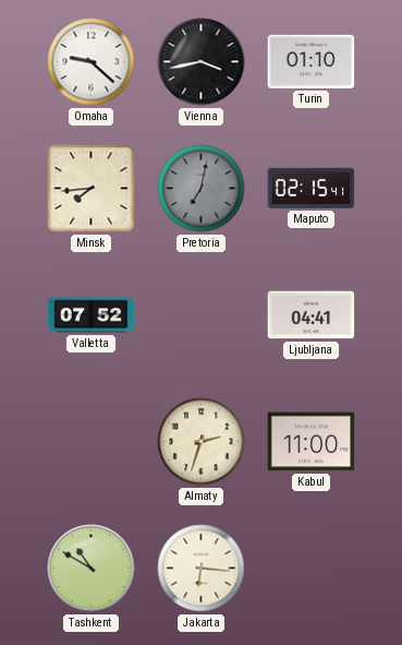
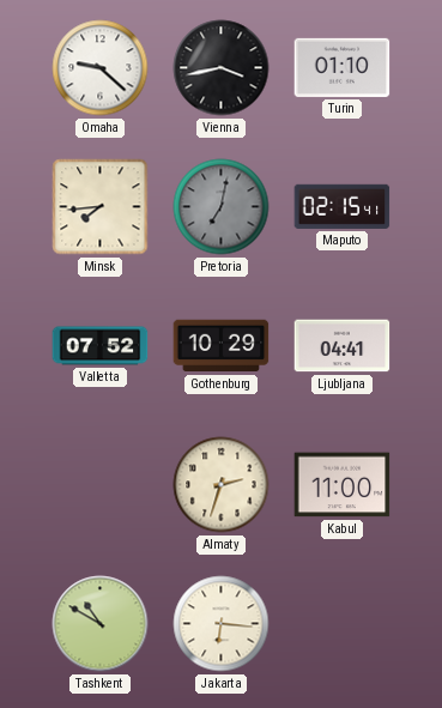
Gothenburg: none -> 10:29
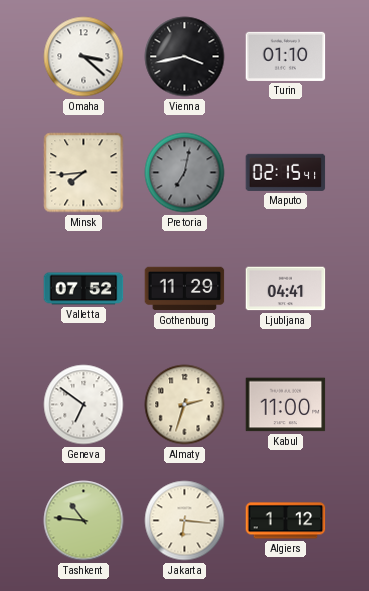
Omaha: 9:22 -> 3:22
Gothenburg: 10:29 -> 11:29
Geneva: none -> 6:51
Tashkent: 10:50 -> 10:46
Algiers: none -> 1:12
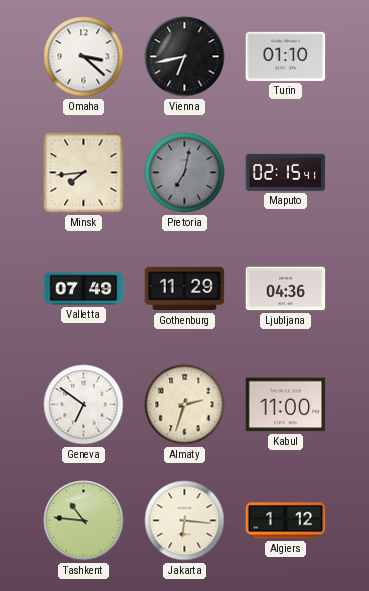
Vienna: 3:43 -> 6:43
Valletta: 07:52 -> 07:49
Ljubljana: 04:41 -> 04:36
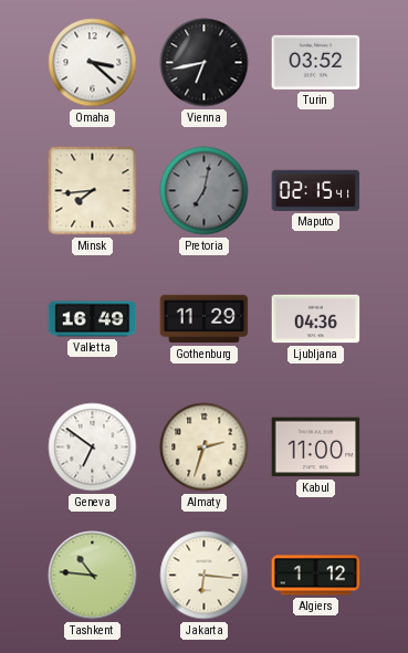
Turin: 01:10 -> 03:52
Valletta: 07:49 -> 16:49
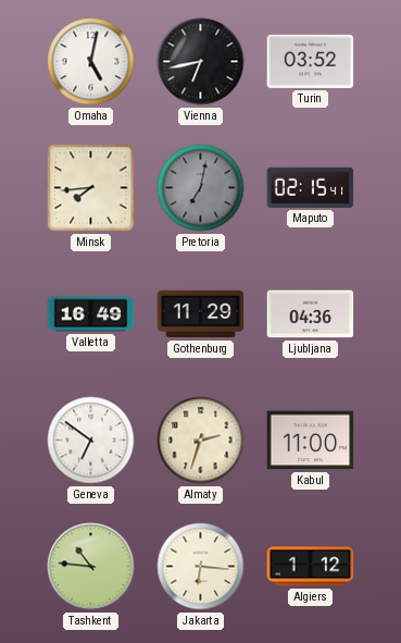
Omaha: 3:22 -> 5:02
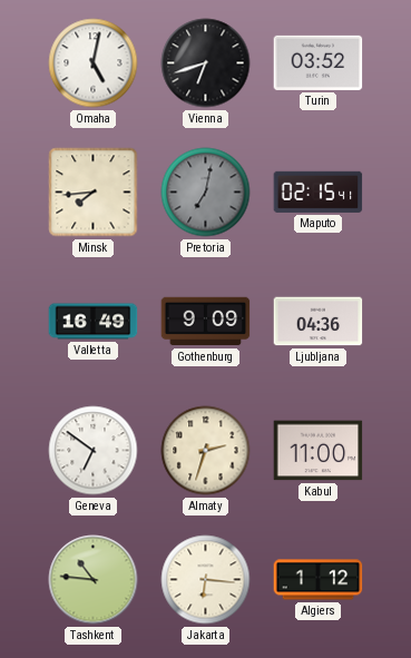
Vienna: 6:43 -> 6:42
Gothenburg: 11:29 -> 9:09
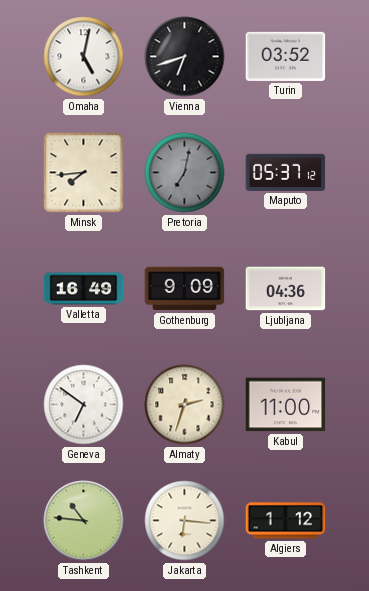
Maputo: 02:15 -> 05:37
